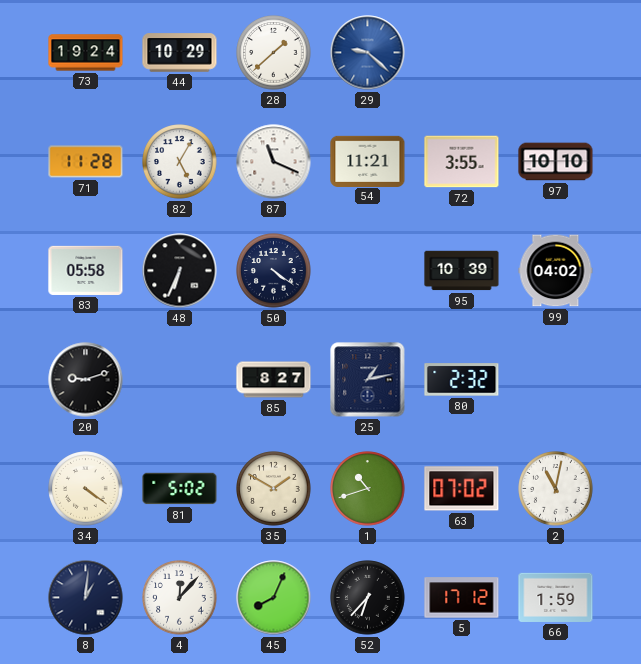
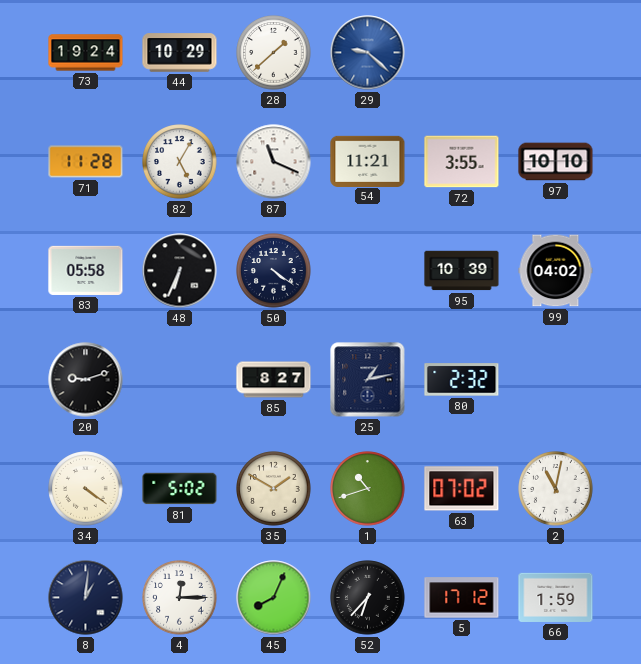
4: 12:07 -> 12:15
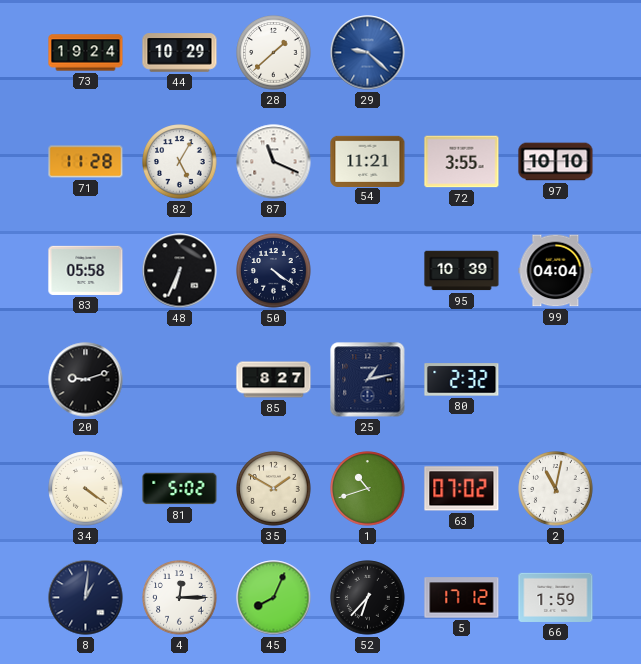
99: 04:02 -> 04:04
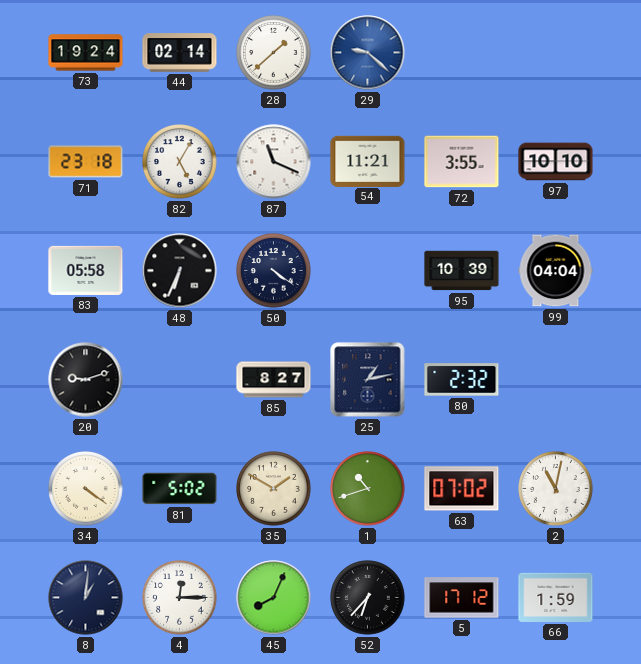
44: 10:29 -> 02:14
71: 11:28 -> 23:18
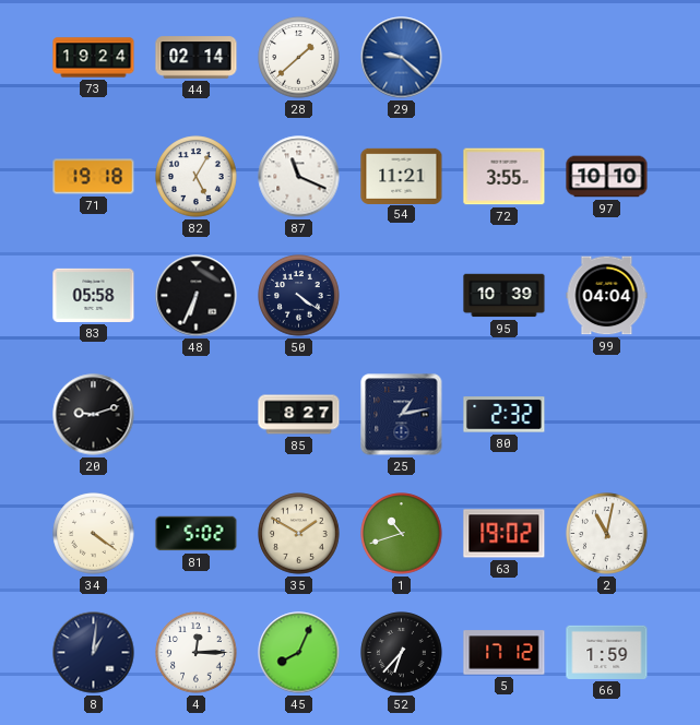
71: 23:18 -> 19:18
63: 07:02 -> 19:02
